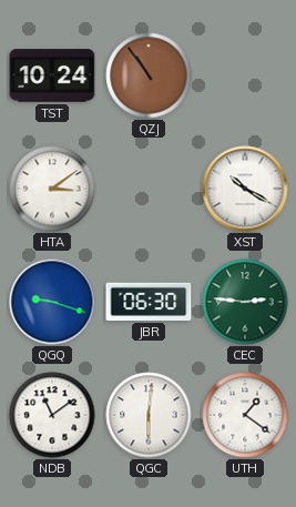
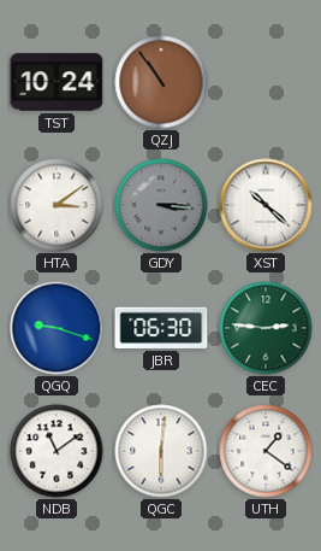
GDY: none -> 3:16
XST: 10:20 -> 10:22
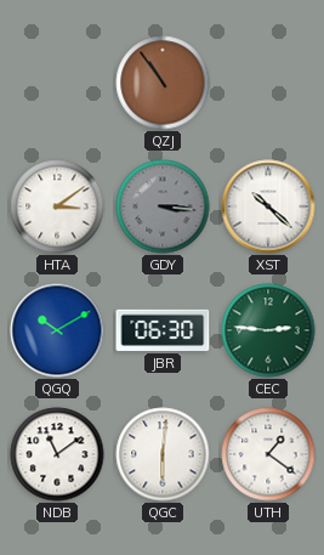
TST: 10:24 -> none
QGQ: 9:18 -> 10:10
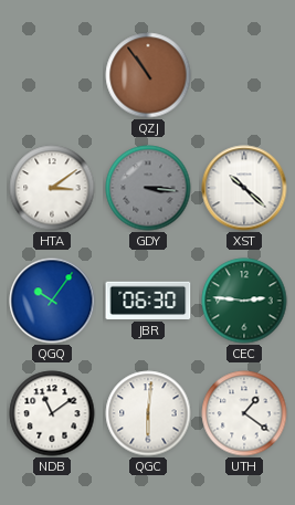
QGQ: 10:10 -> 10:06
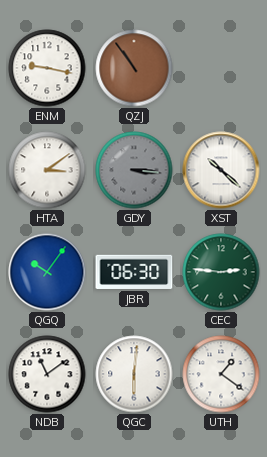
ENM: none -> 9:17
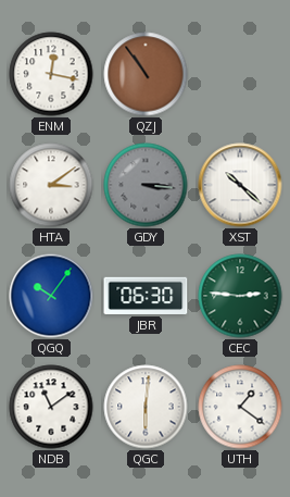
ENM: 9:17 -> 12:17
